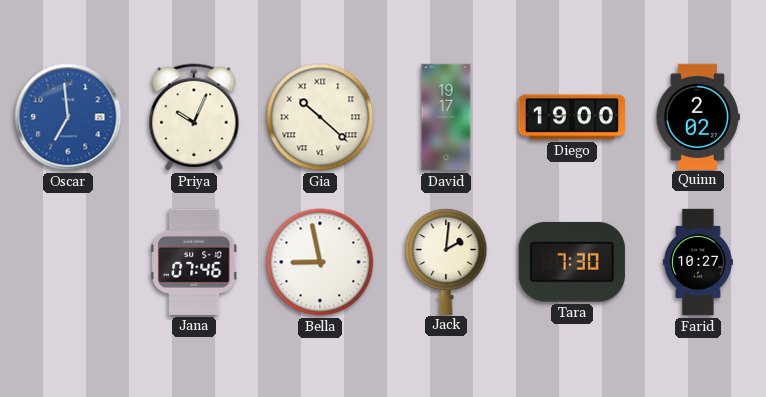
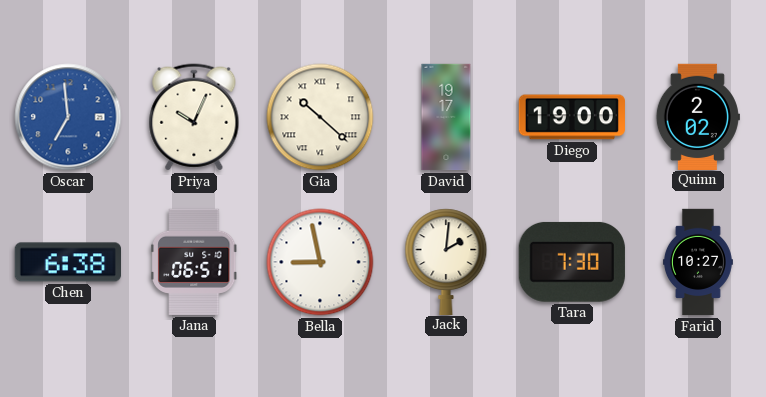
Chen: none -> 6:38
Jana: 07:46 -> 06:51
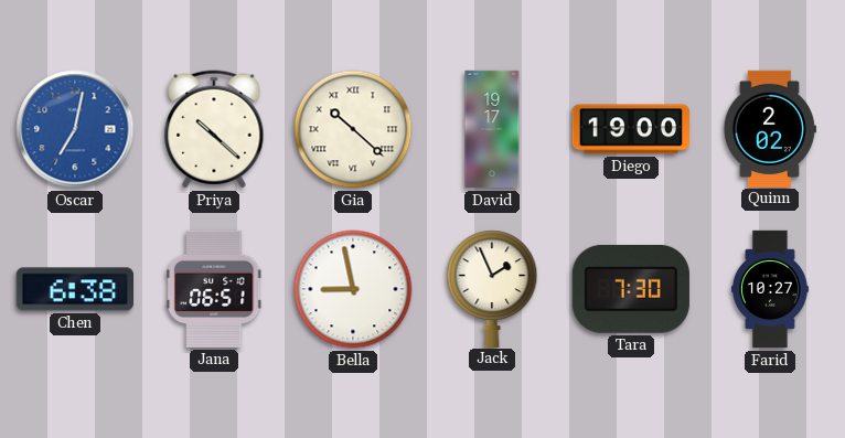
Oscar: 6:59 -> 7:02
Priya: 10:04 -> 10:22
Jack: 2:01 -> 1:56
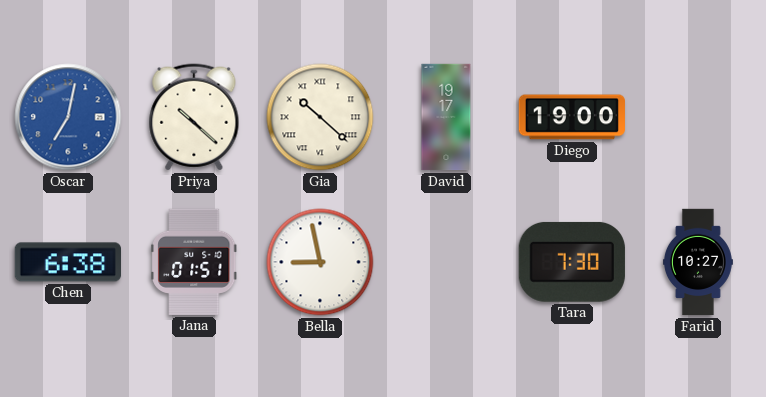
Quinn: 2:02 -> none
Jana: 06:51 -> 01:51
Jack: 1:56 -> none
